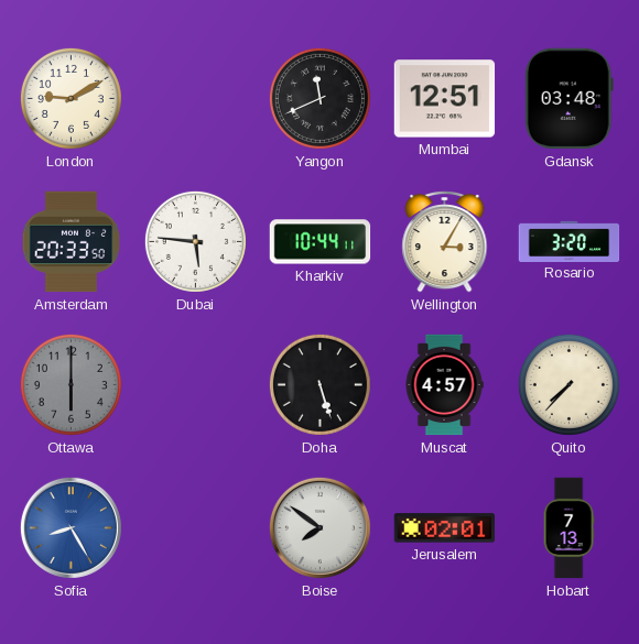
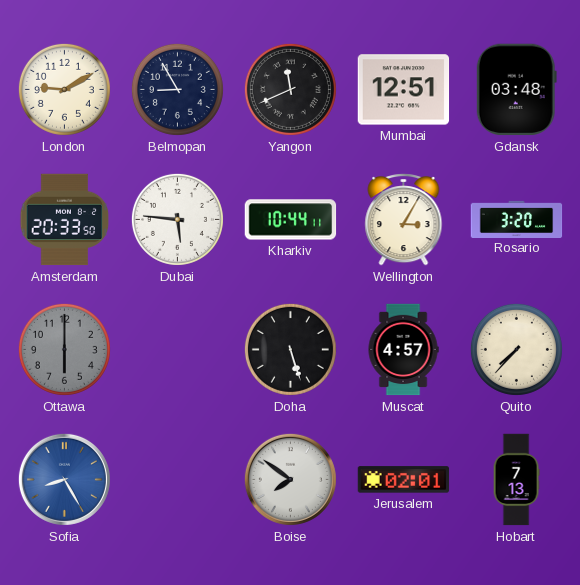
Belmopan: none -> 8:55
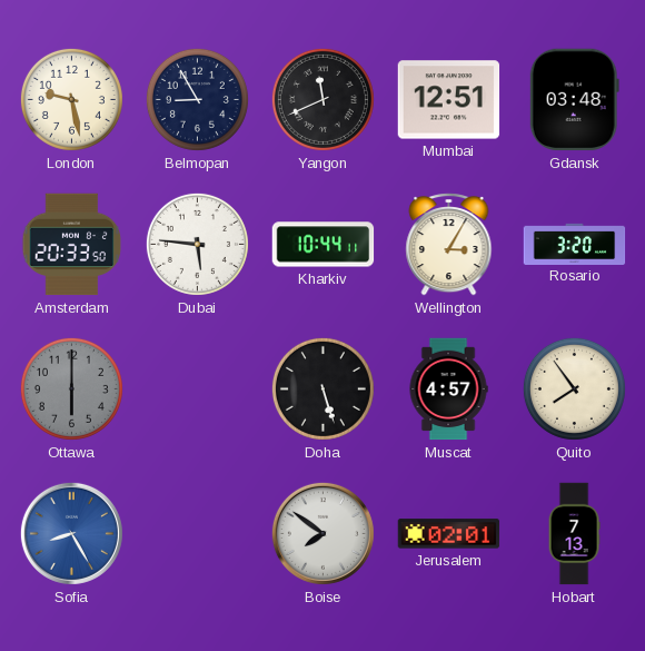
London: 9:10 -> 9:28
Quito: 7:37 -> 7:54
